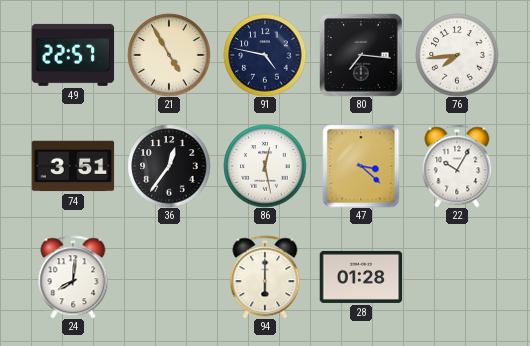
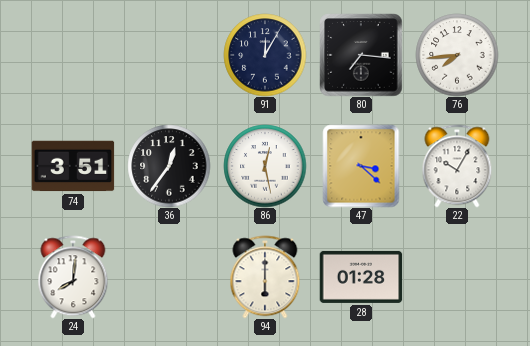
49: 22:57 -> none
21: 4:55 -> none
91: 4:47 -> 12:05
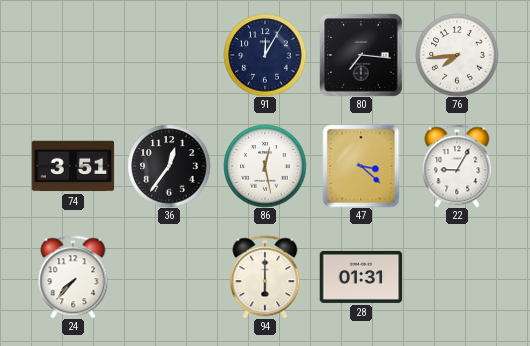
22: 10:05 -> 9:05
24: 8:01 -> 7:37
28: 01:28 -> 01:31
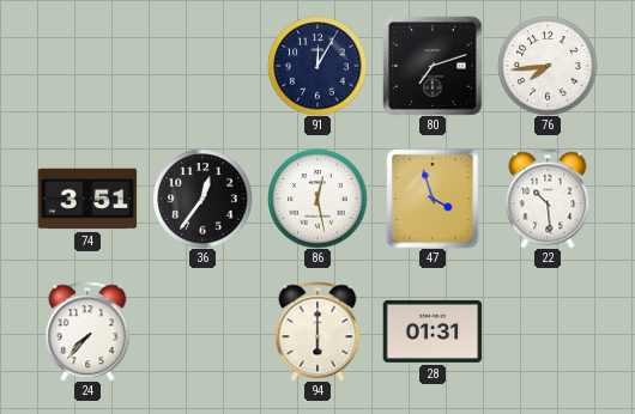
80: 7:16 -> 7:12
47: 3:22 -> 3:57
22: 9:05 -> 10:29
